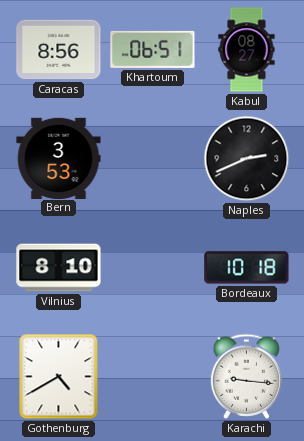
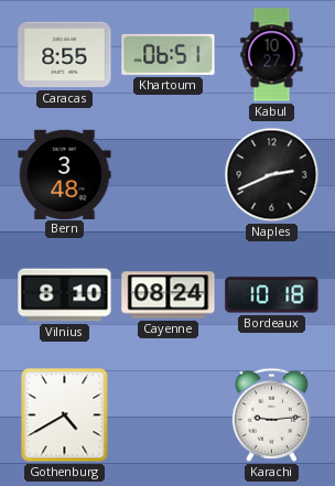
Caracas: 8:56 -> 8:55
Kabul: 08:27 -> 10:27
Bern: 3:53 -> 3:48
Cayenne: none -> 08:24
Karachi: 9:16 -> 9:14
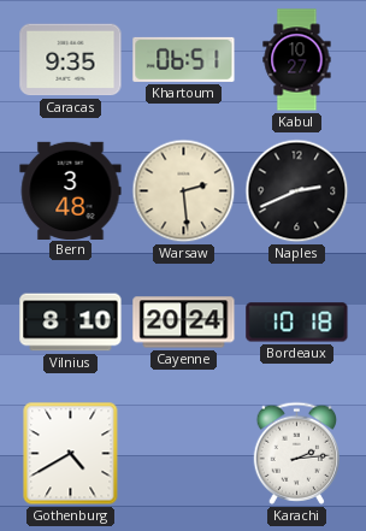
Caracas: 8:55 -> 9:35
Warsaw: none -> 2:29
Cayenne: 08:24 -> 20:24
Karachi: 9:14 -> 2:14
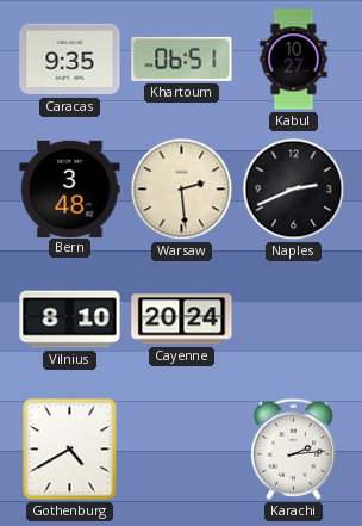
Bordeaux: 10:18 -> none
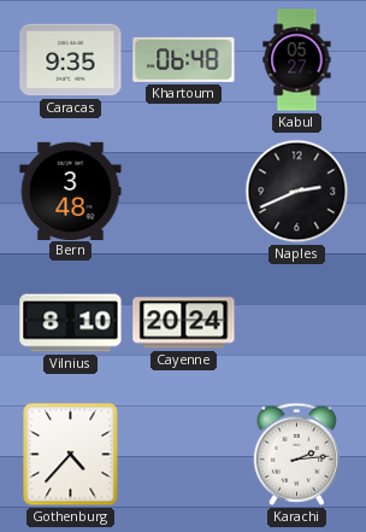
Khartoum: 06:51 -> 06:48
Kabul: 10:27 -> 05:27
Warsaw: 2:29 -> none
Gothenburg: 4:40 -> 4:37
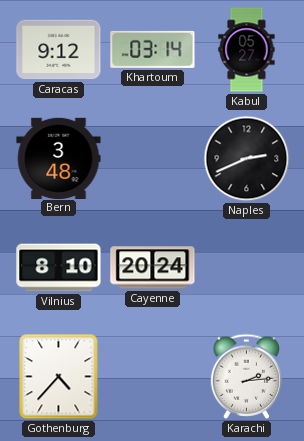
Caracas: 9:35 -> 9:12
Khartoum: 06:48 -> 03:14
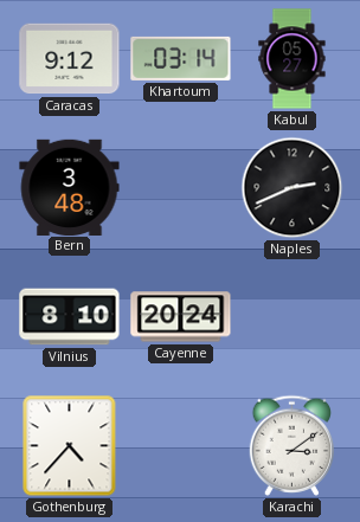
Karachi: 2:14 -> 3:09
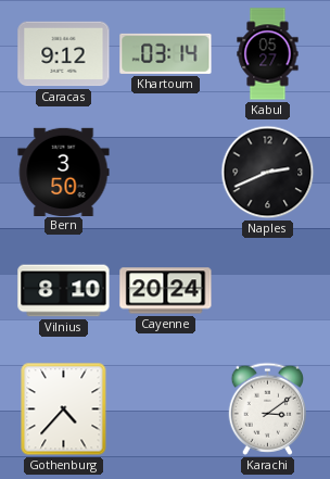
Bern: 3:48 -> 3:50
